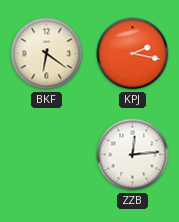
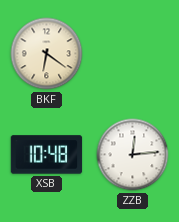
KPJ: 2:17 -> none
XSB: none -> 10:48
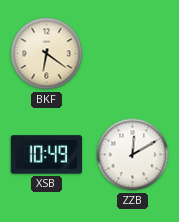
XSB: 10:48 -> 10:49
ZZB: 12:14 -> 12:10
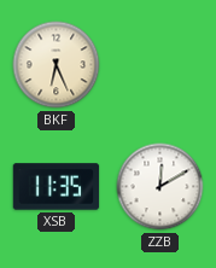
BKF: 6:21 -> 6:26
XSB: 10:49 -> 11:35
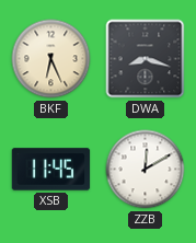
DWA: none -> 8:18
XSB: 11:35 -> 11:45
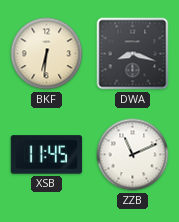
BKF: 6:26 -> 6:31
ZZB: 12:10 -> 11:11
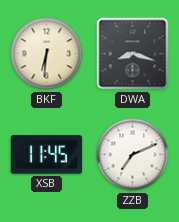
ZZB: 11:11 -> 7:11
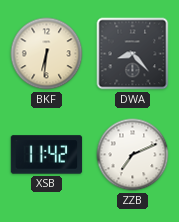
DWA: 8:18 -> 8:23
XSB: 11:45 -> 11:42
